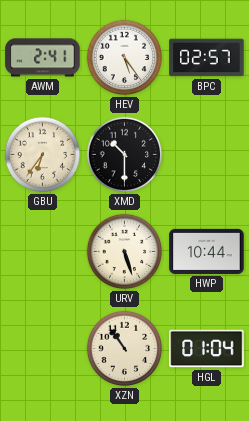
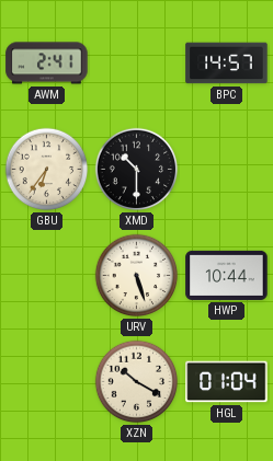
HEV: 5:24 -> none
BPC: 02:57 -> 14:57
XZN: 10:54 -> 10:20
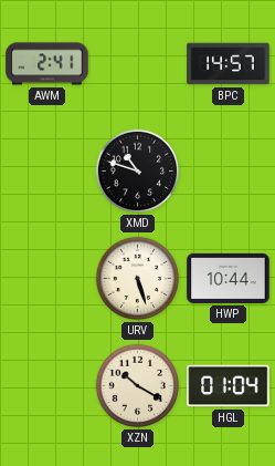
GBU: 6:36 -> none
XMD: 10:30 -> 10:48
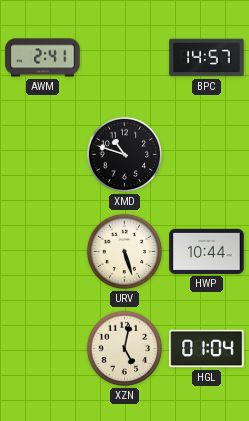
XZN: 10:20 -> 5:02
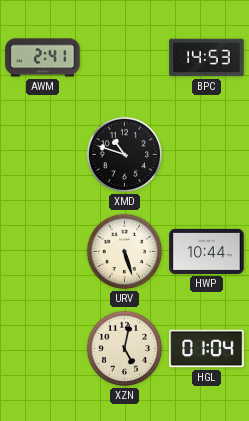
BPC: 14:57 -> 14:53
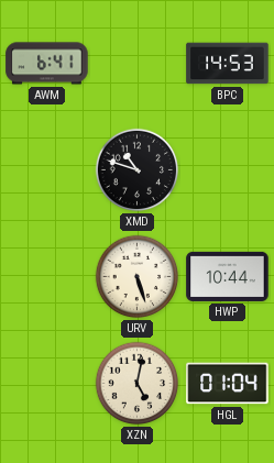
AWM: 2:41 -> 6:41
